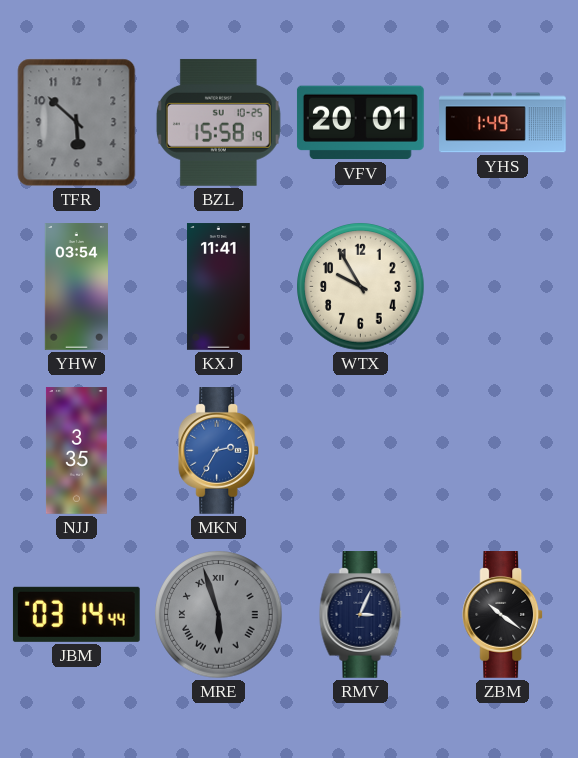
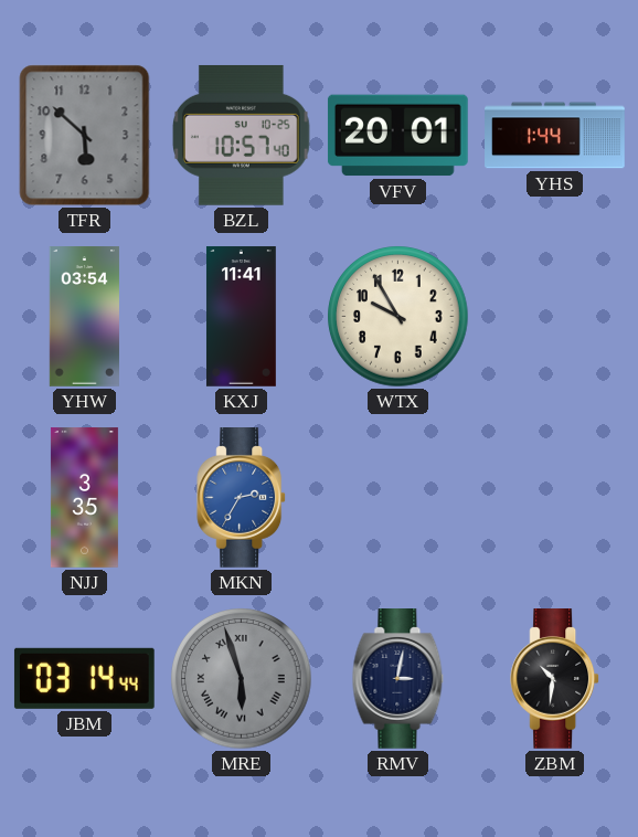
BZL: 15:58 -> 10:57
YHS: 1:49 -> 1:44
RMV: 3:04 -> 3:02
ZBM: 10:21 -> 10:31
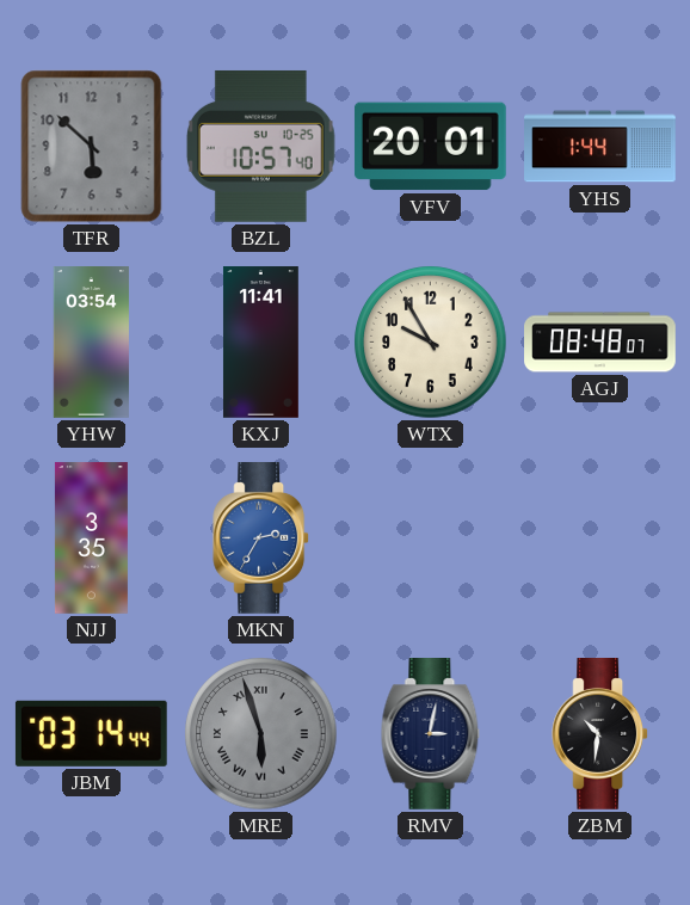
AGJ: none -> 08:48
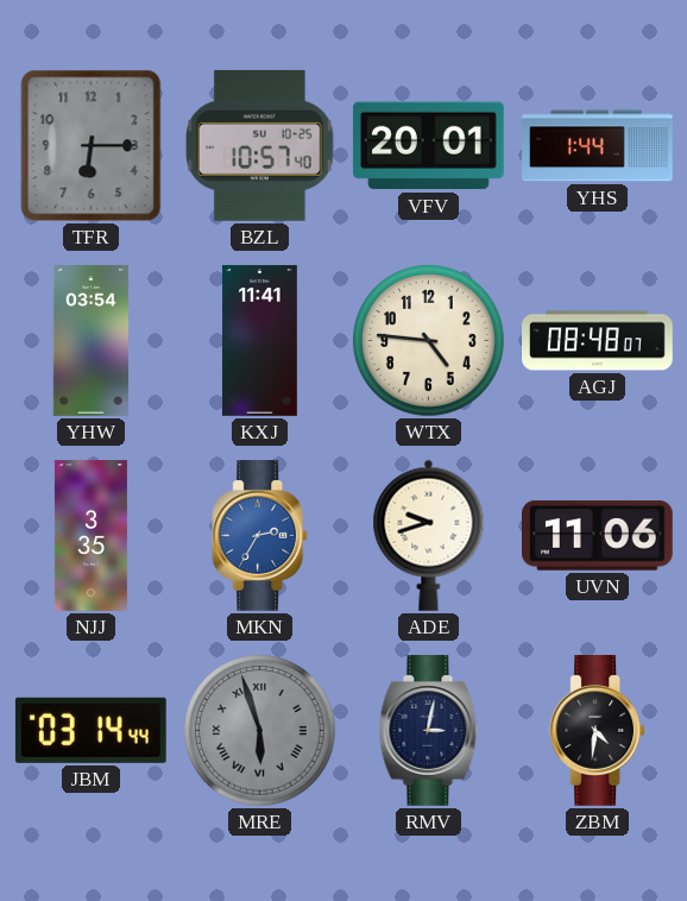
TFR: 5:52 -> 6:15
WTX: 9:55 -> 4:46
ADE: none -> 9:42
UVN: none -> 11:06
ZBM: 10:31 -> 4:31
